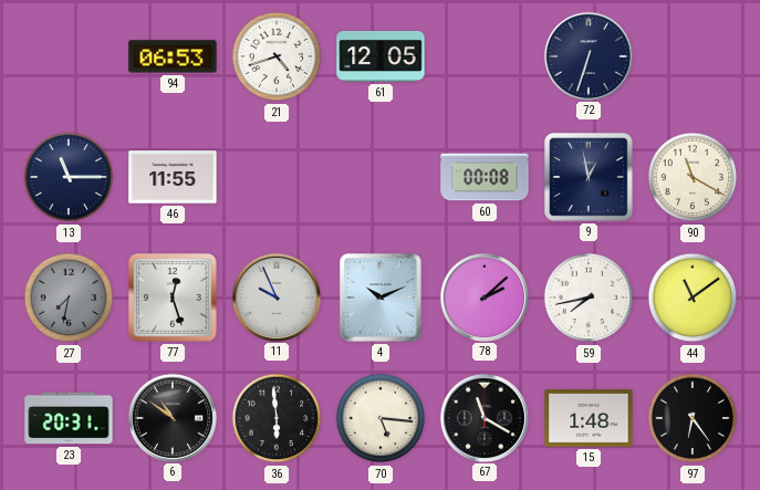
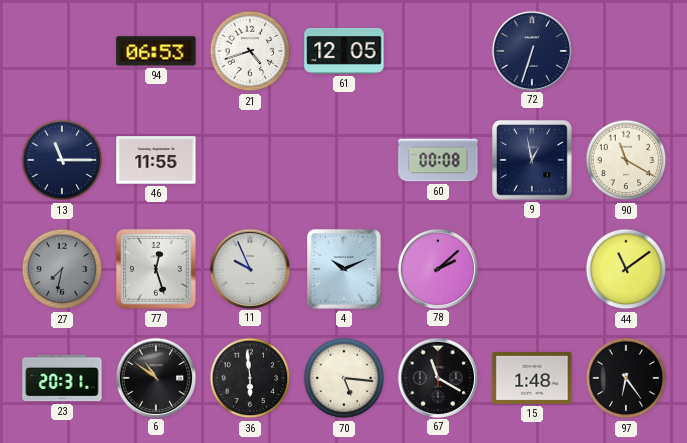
59: 7:43 -> none
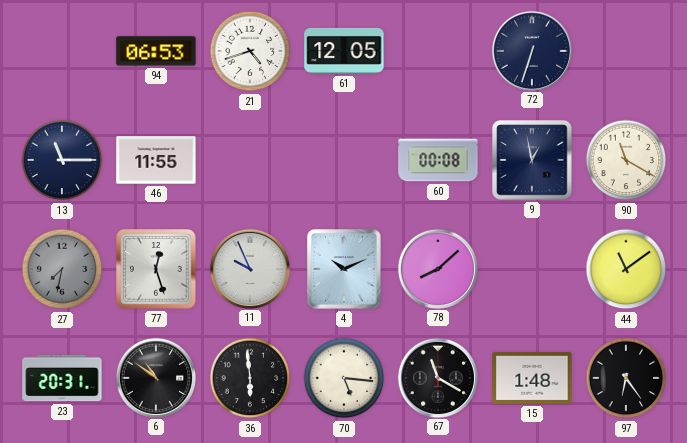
78: 2:08 -> 8:08
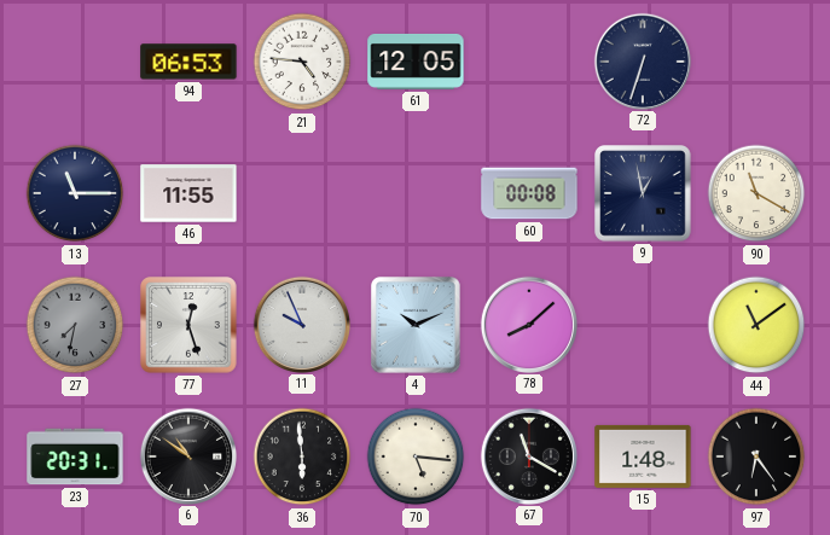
21: 4:42 -> 4:46
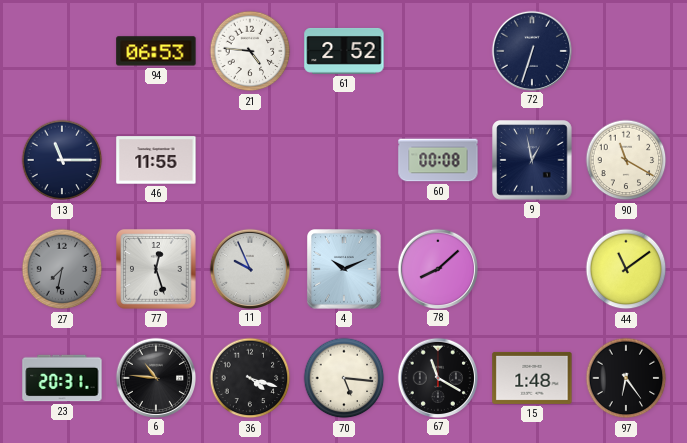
61: 12:05 -> 2:52
6: 10:51 -> 10:46
36: 5:59 -> 4:18
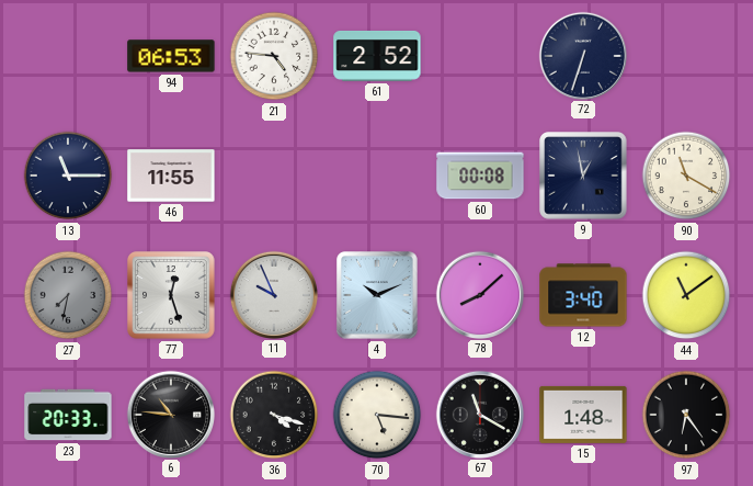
12: none -> 3:40
23: 20:31 -> 20:33
